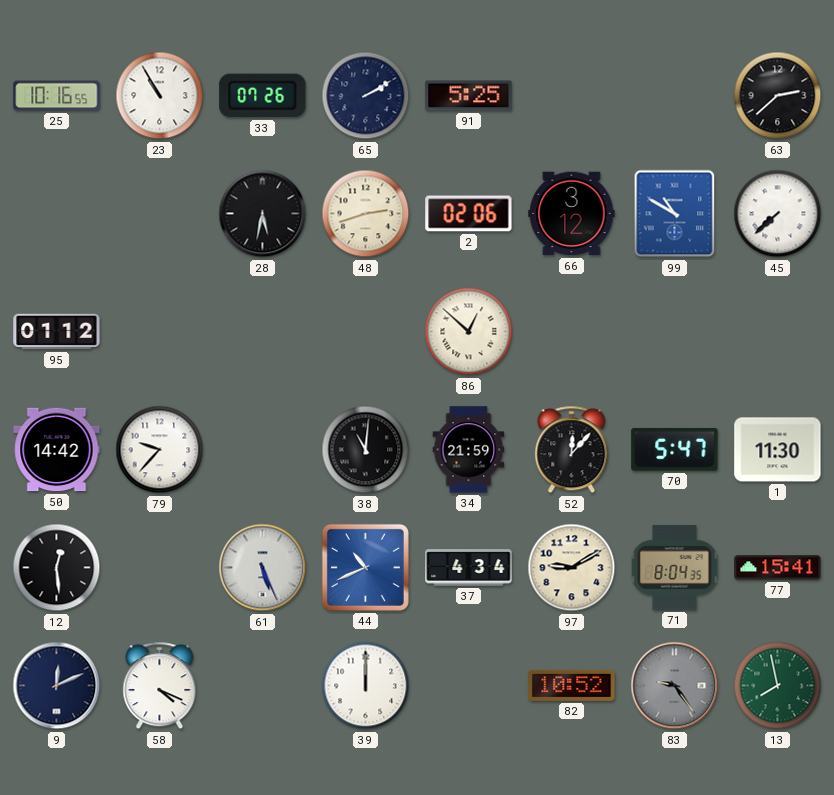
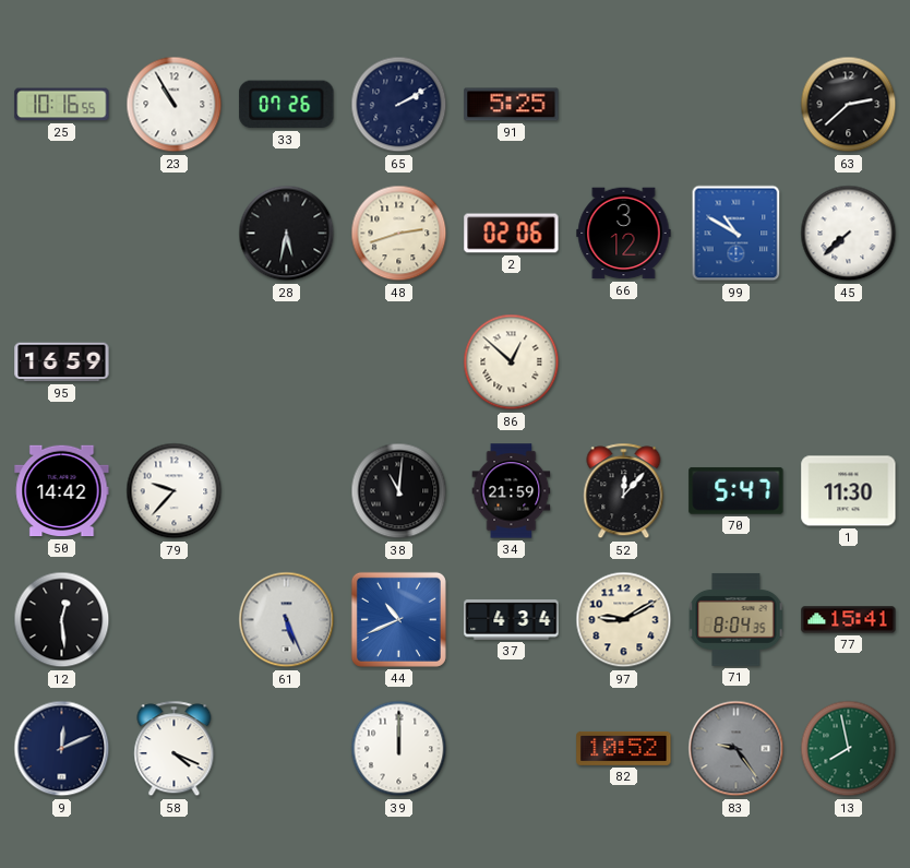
95: 01:12 -> 16:59
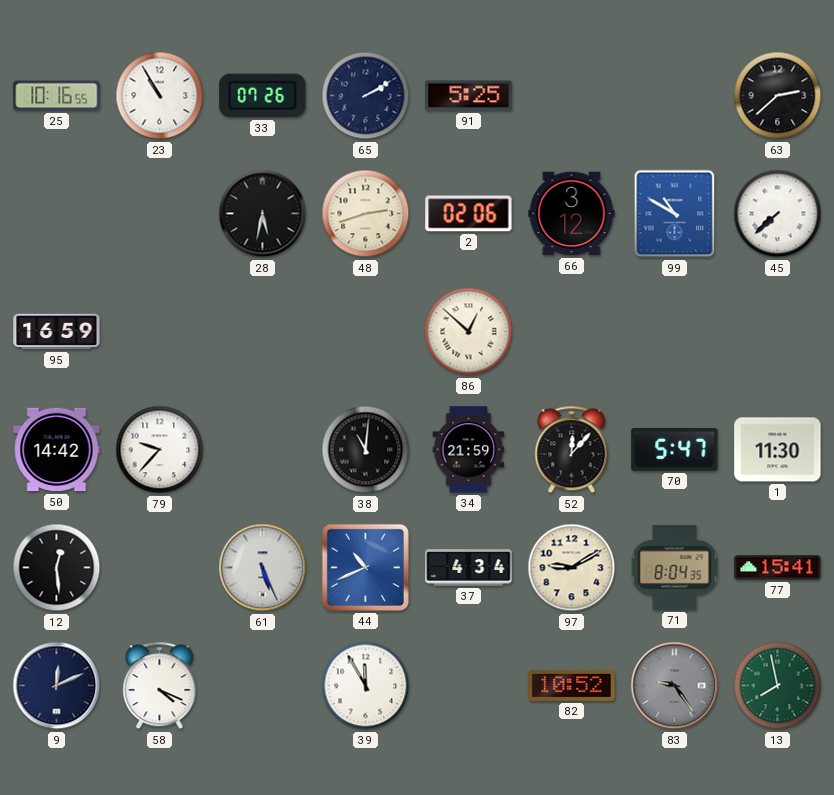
39: 12:00 -> 11:55
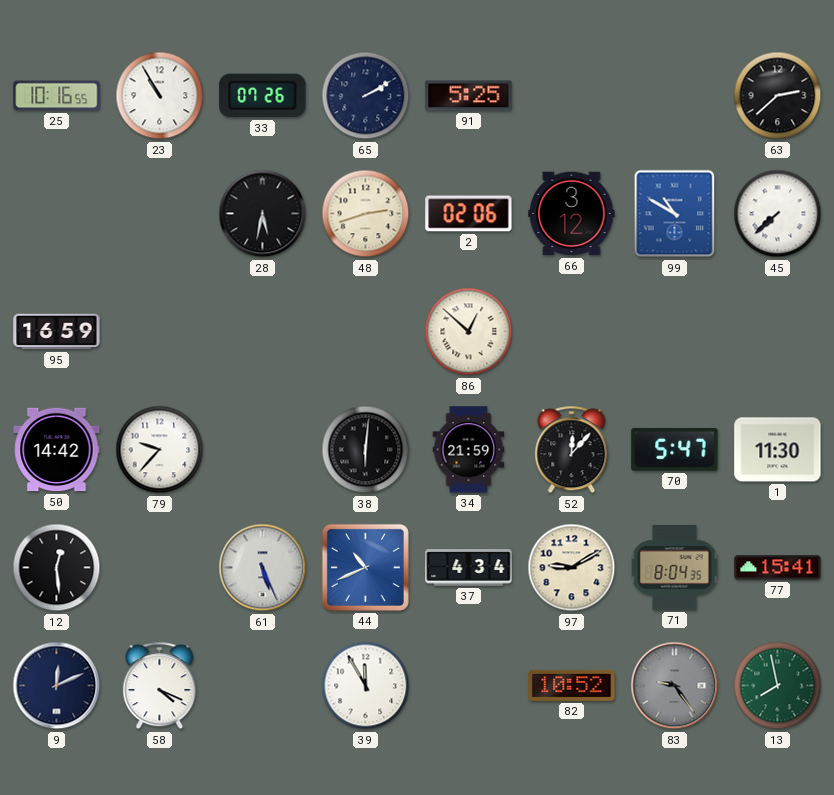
38: 11:01 -> 6:01
